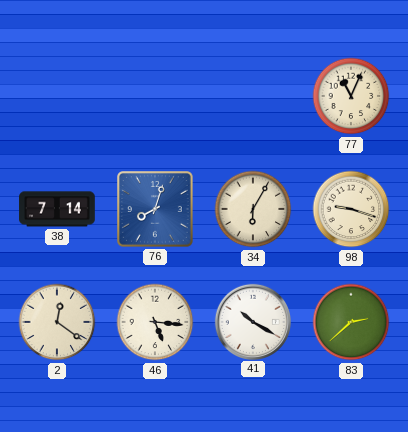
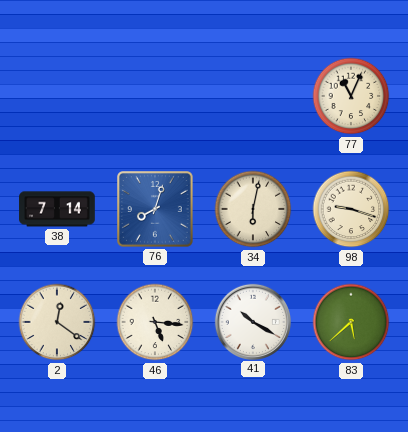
34: 6:05 -> 6:02
83: 2:38 -> 5:38
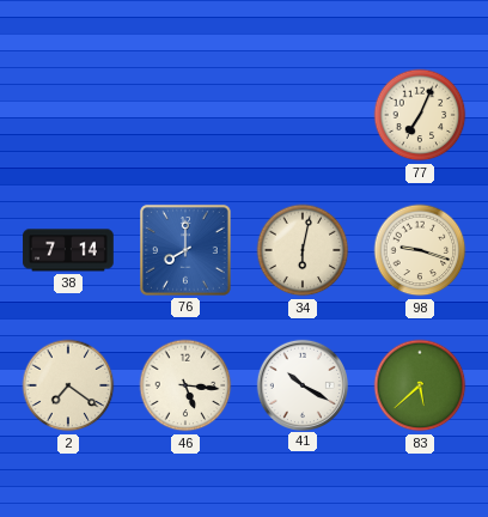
77: 11:04 -> 7:04
76: 8:03 -> 8:00
2: 12:21 -> 7:21
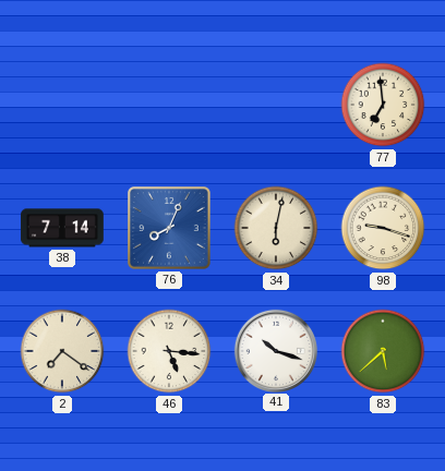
77: 7:04 -> 6:59
76: 8:00 -> 8:04
41: 10:20 -> 10:18
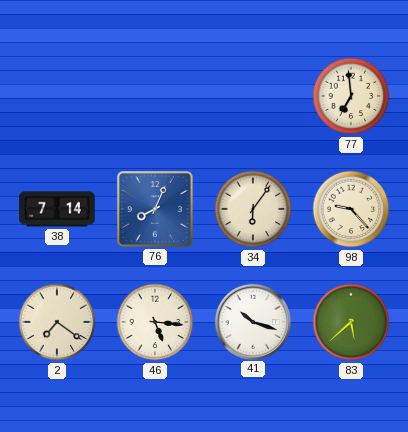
34: 6:02 -> 6:06
98: 9:18 -> 9:23
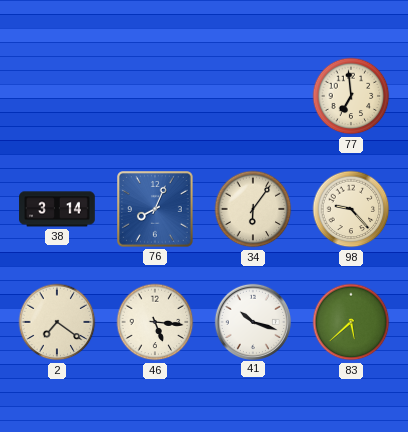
38: 7:14 -> 3:14
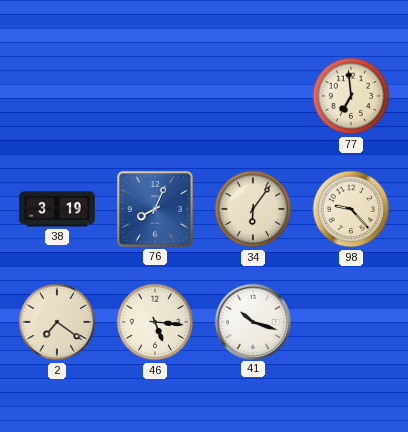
38: 3:14 -> 3:19
83: 5:38 -> none
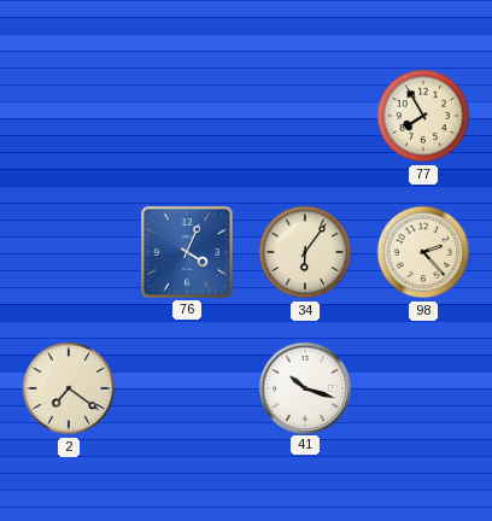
77: 6:59 -> 7:55
38: 3:19 -> none
76: 8:04 -> 4:04
98: 9:23 -> 2:23
46: 5:16 -> none
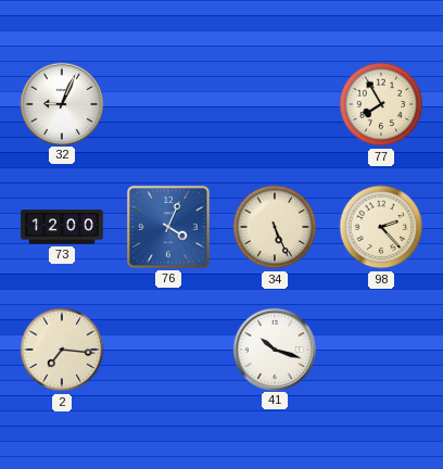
32: none -> 9:04
73: none -> 12:00
34: 6:06 -> 5:26
2: 7:21 -> 7:16
